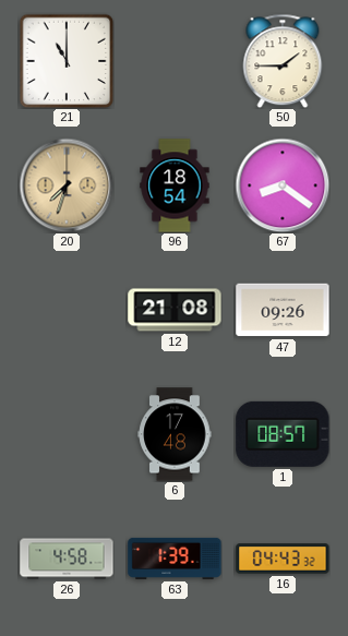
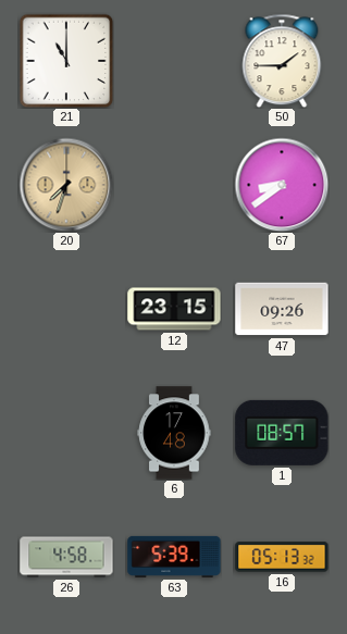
96: 18:54 -> none
67: 8:21 -> 8:39
12: 21:08 -> 23:15
63: 1:39 -> 5:39
16: 04:43 -> 05:13
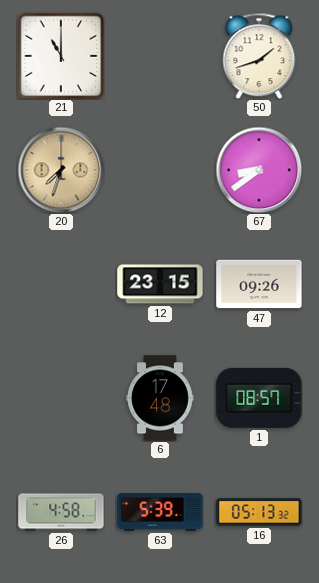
50: 1:45 -> 1:42
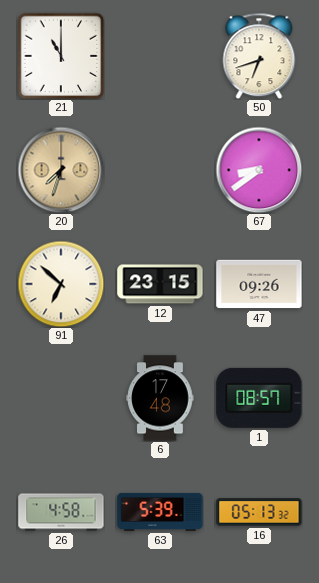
50: 1:42 -> 6:42
91: none -> 6:52
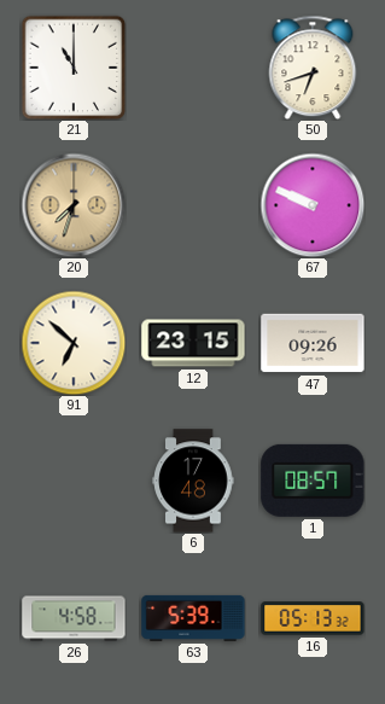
67: 8:39 -> 9:49
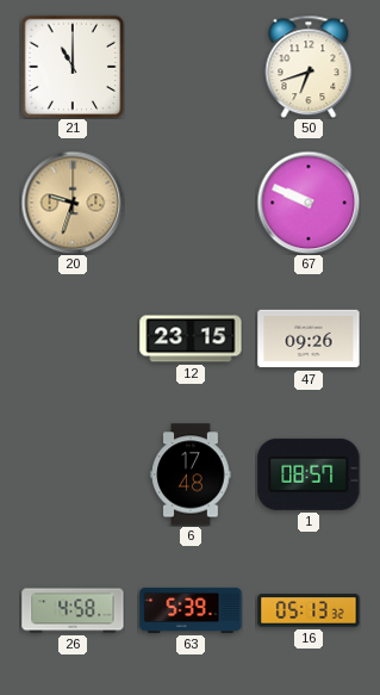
20: 7:33 -> 9:33
91: 6:52 -> none
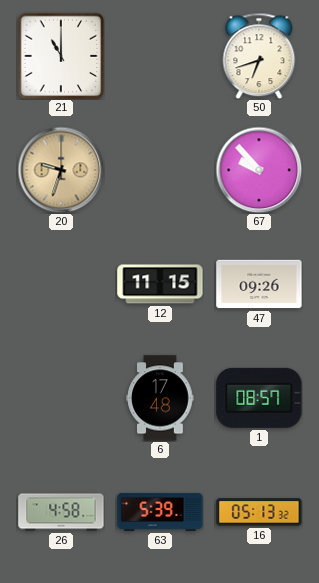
67: 9:49 -> 9:53
12: 23:15 -> 11:15
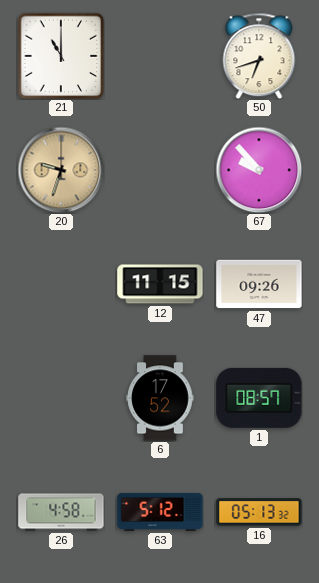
6: 17:48 -> 17:52
63: 5:39 -> 5:12
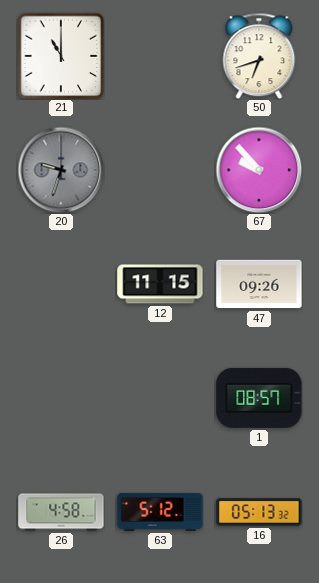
20 dial: champagne -> grey
6: 17:52 -> none
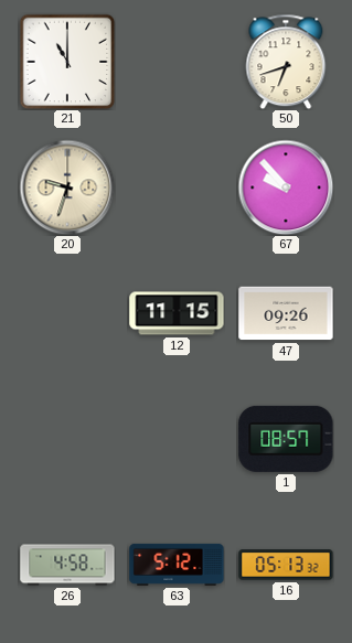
20 dial: grey -> cream
